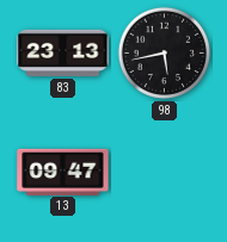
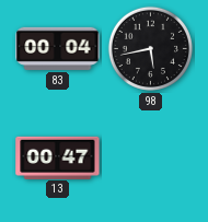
83: 23:13 -> 00:04
13: 09:47 -> 00:47
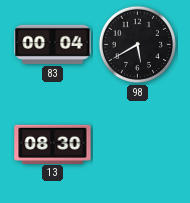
98: 5:43 -> 5:40
13: 00:47 -> 08:30
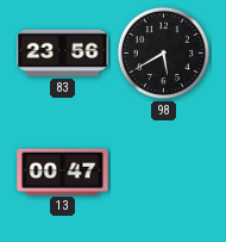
83: 00:04 -> 23:56
13: 08:30 -> 00:47
